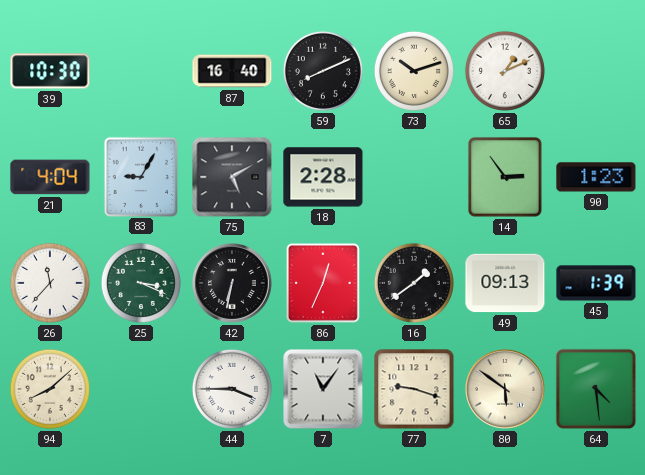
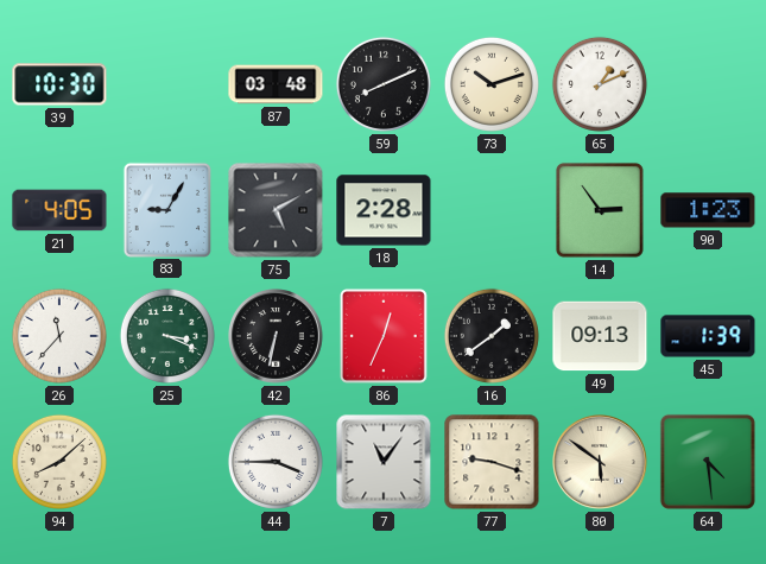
87: 16:40 -> 03:48
21: 4:04 -> 4:05
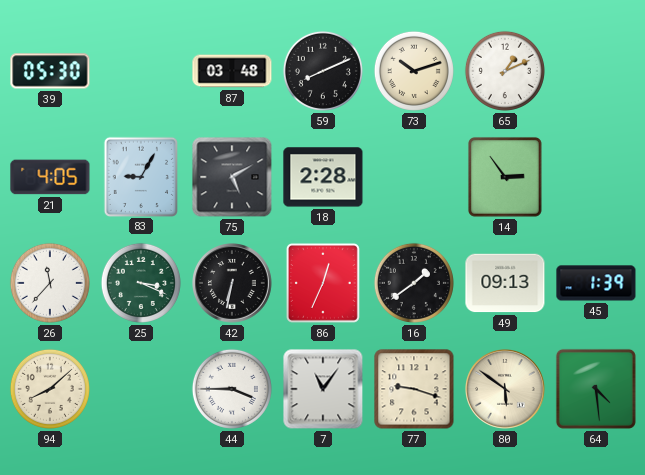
39: 10:30 -> 05:30
90: 1:23 -> none
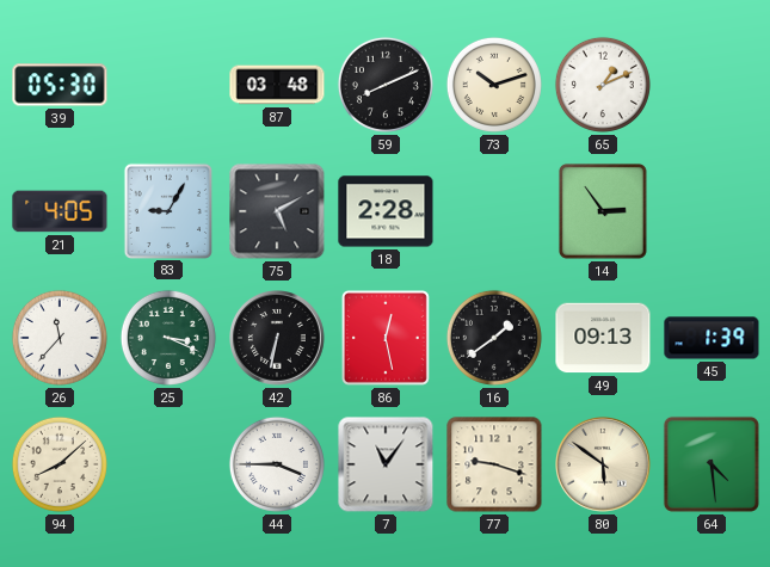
86: 12:34 -> 12:28
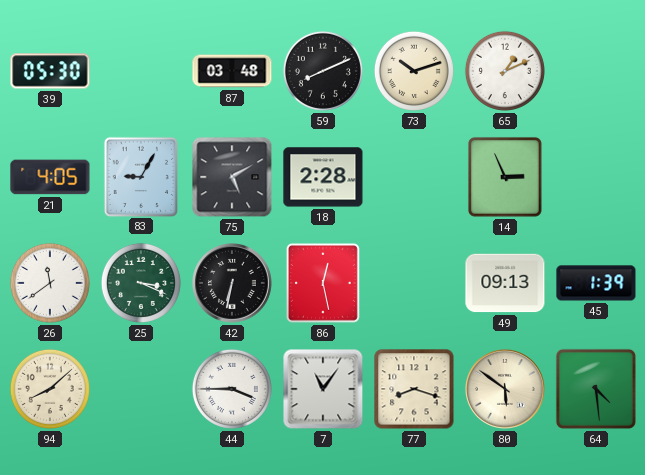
14: 2:54 -> 2:56
26: 11:37 -> 11:39
16: 1:39 -> none
77: 9:18 -> 8:18
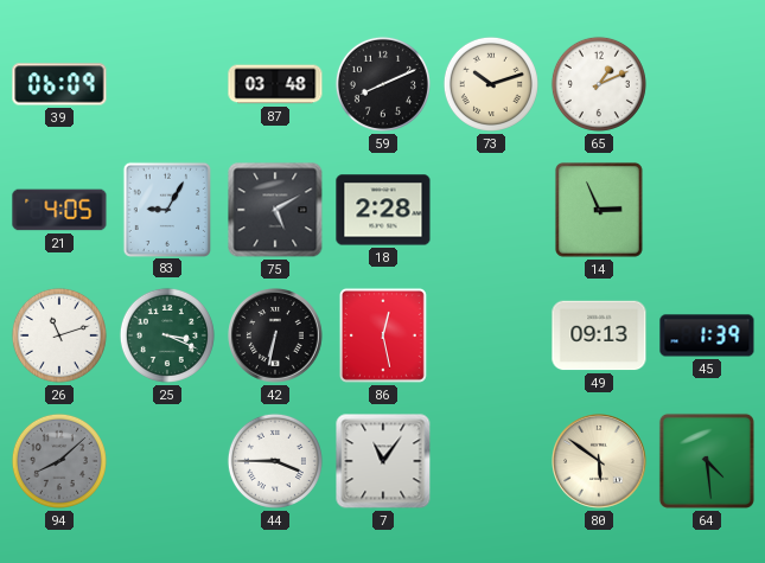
39: 05:30 -> 06:09
26: 11:39 -> 11:12
94 dial: cream -> grey
77: 8:18 -> none
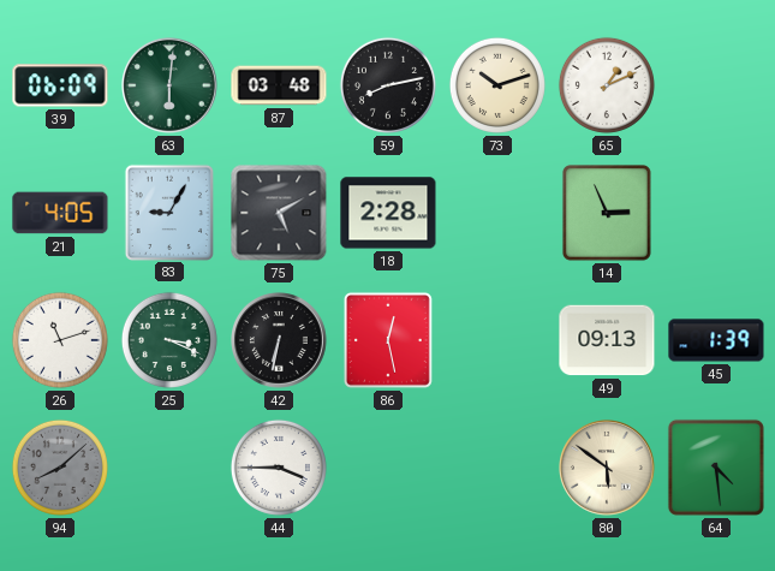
63: none -> 6:01
59: 8:11 -> 8:13
7: 11:06 -> none
